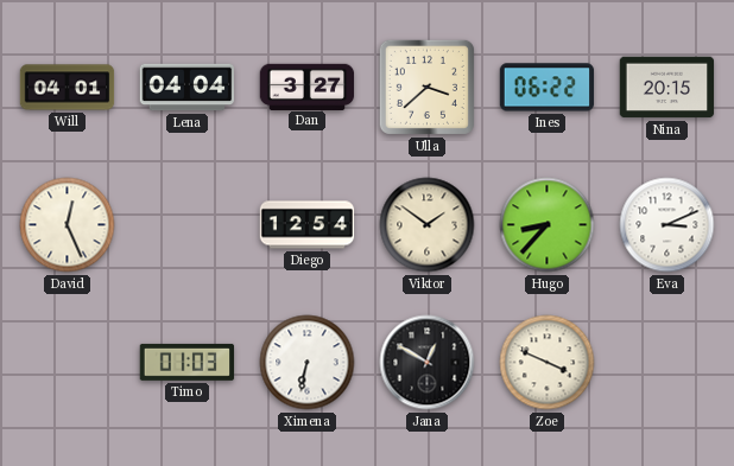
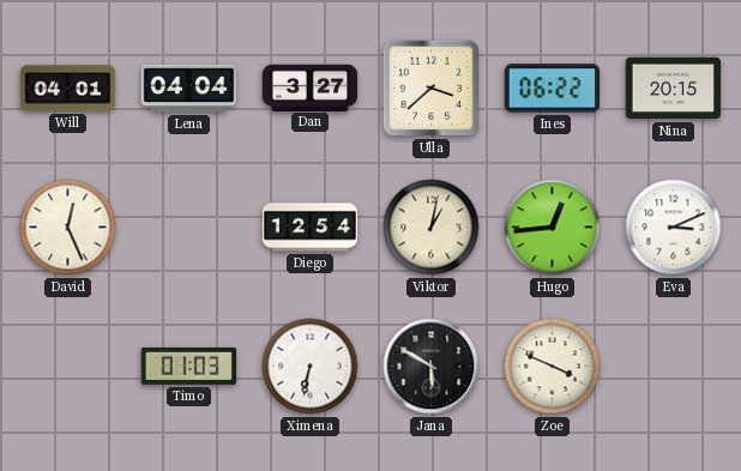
Viktor: 1:51 -> 1:02
Hugo: 8:37 -> 12:44
Jana: 12:50 -> 5:50
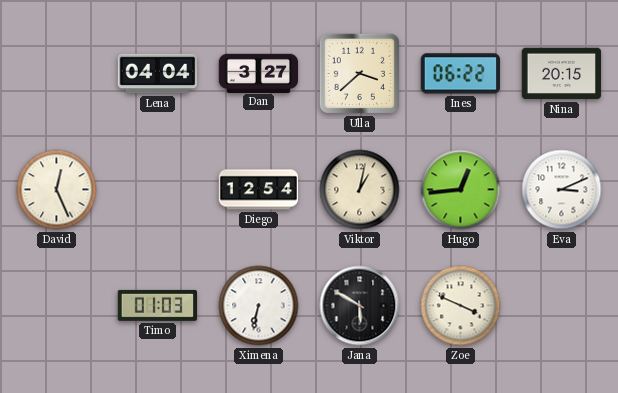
Will: 04:01 -> none
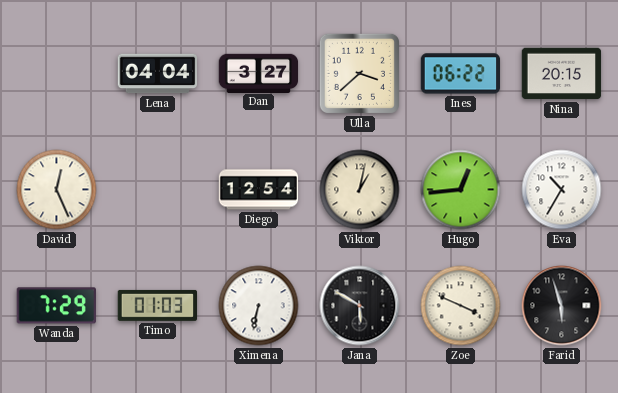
Eva: 3:11 -> 10:35
Wanda: none -> 7:29
Farid: none -> 5:57
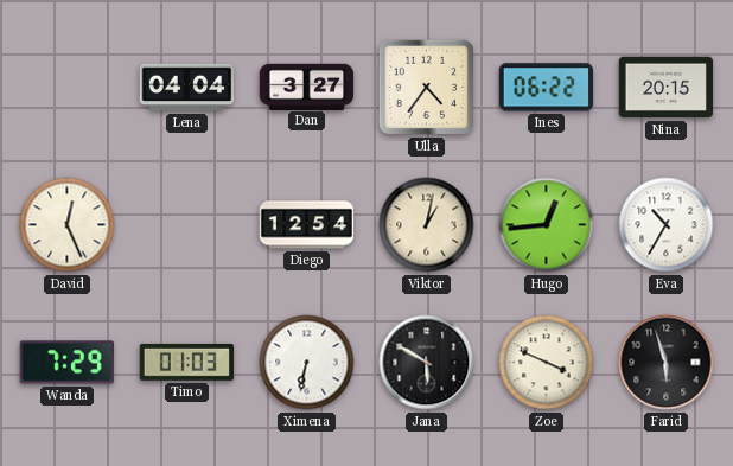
Ulla: 3:38 -> 4:36
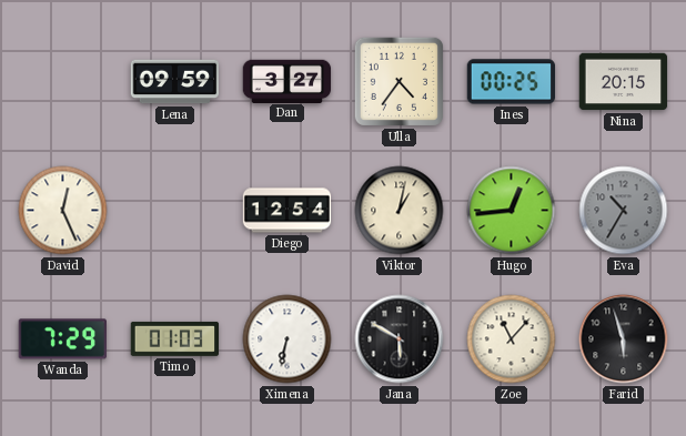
Lena: 04:04 -> 09:59
Ines: 06:22 -> 00:25
Eva dial: white -> grey
Zoe: 3:49 -> 11:07
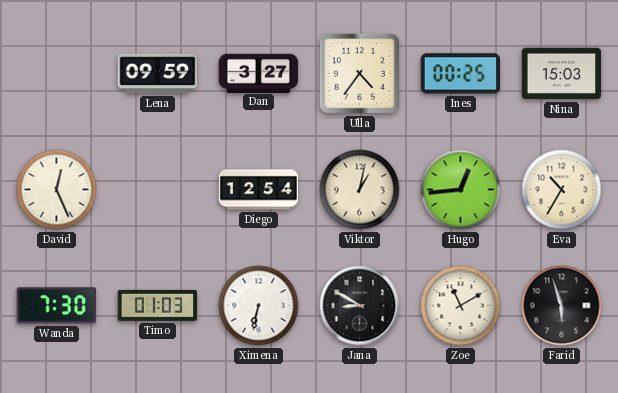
Nina: 20:15 -> 15:03
Eva dial: grey -> cream
Wanda: 7:29 -> 7:30
Jana: 5:50 -> 8:50
Zoe: 11:07 -> 11:10
